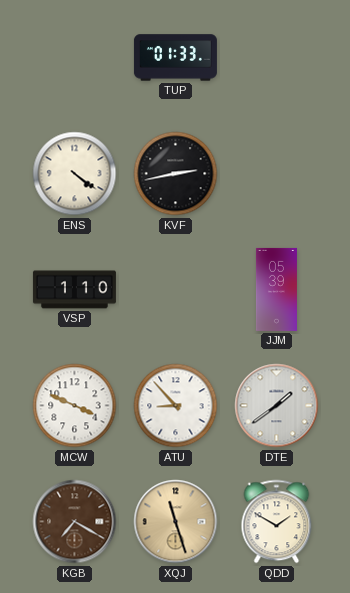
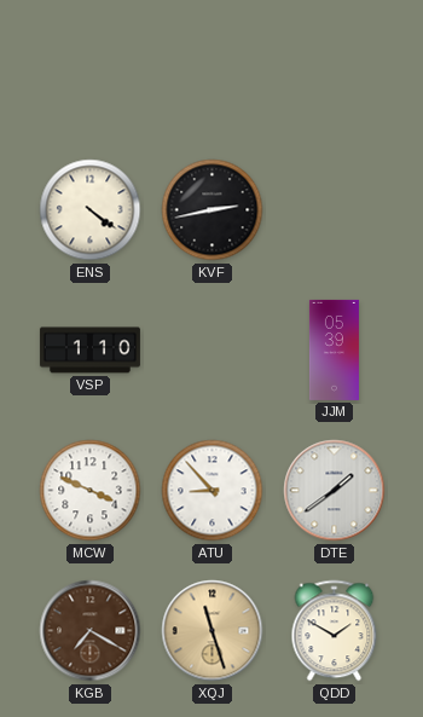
TUP: 01:33 -> none
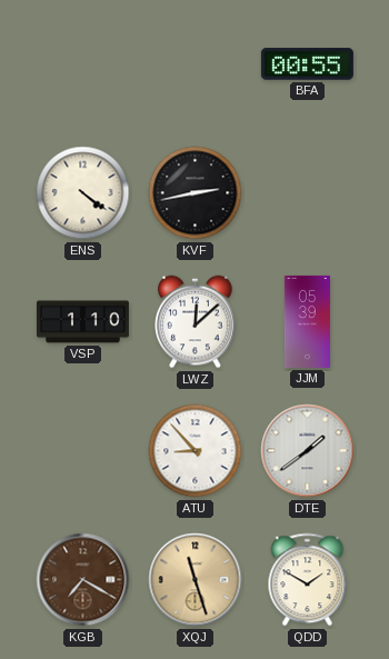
BFA: none -> 00:55
LWZ: none -> 12:08
MCW: 3:49 -> none
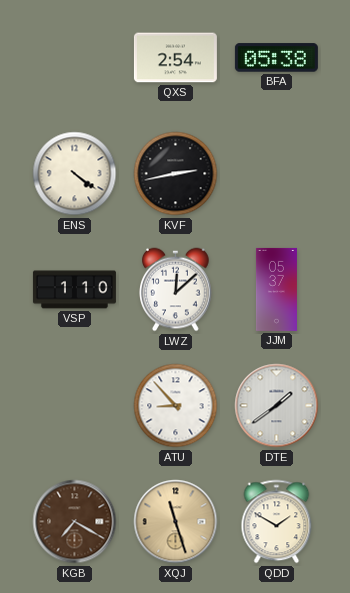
QXS: none -> 2:54
BFA: 00:55 -> 05:38
JJM: 05:39 -> 05:37
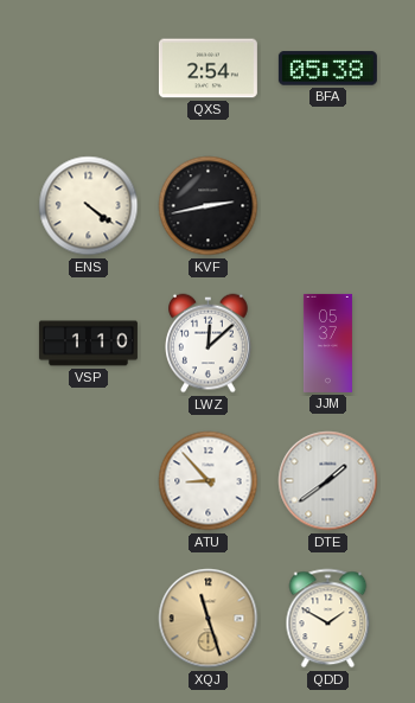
KGB: 7:20 -> none
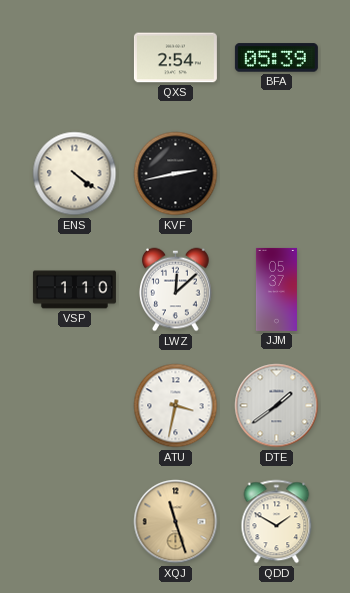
BFA: 05:38 -> 05:39
ATU: 8:53 -> 3:32
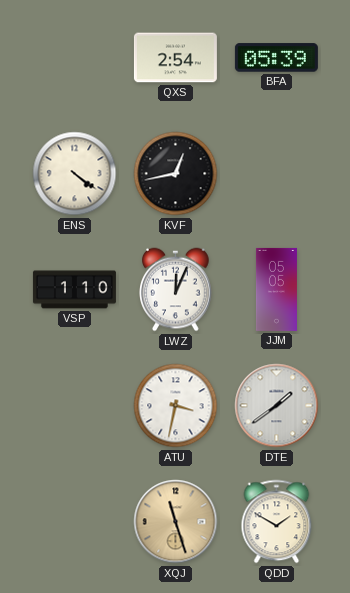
KVF: 2:43 -> 12:43
LWZ: 12:08 -> 12:04
JJM: 05:37 -> 05:05
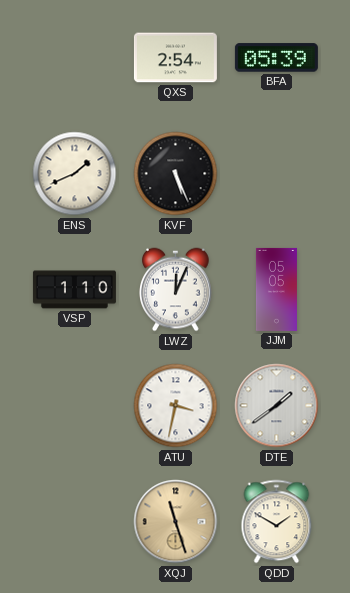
ENS: 4:21 -> 1:41
KVF: 12:43 -> 5:26
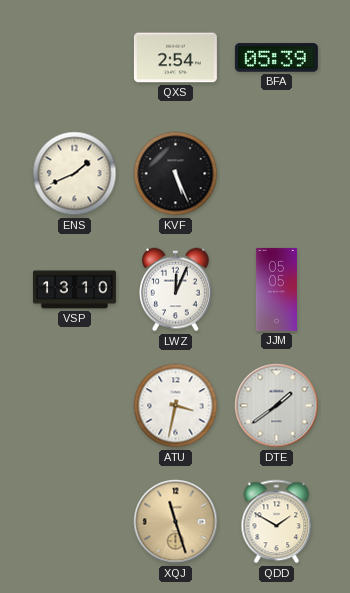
VSP: 1:10 -> 13:10
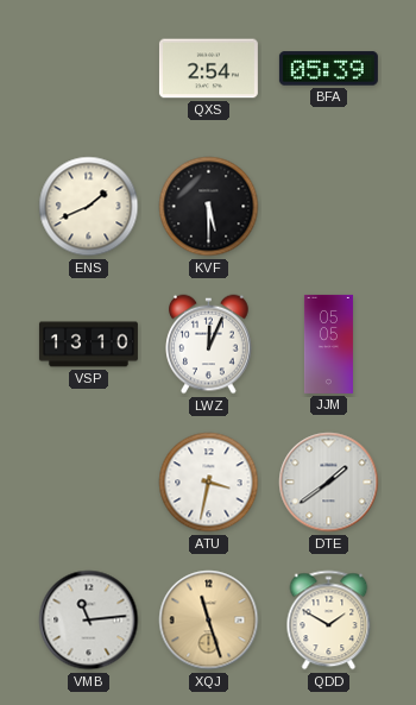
KVF: 5:26 -> 5:30
VMB: none -> 11:14
